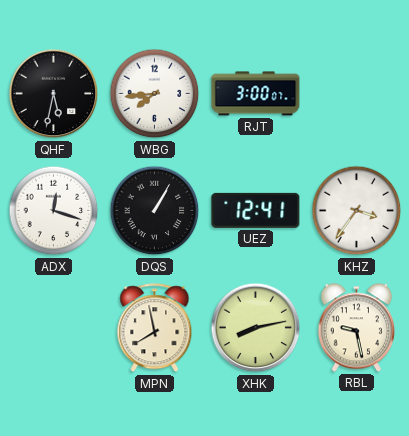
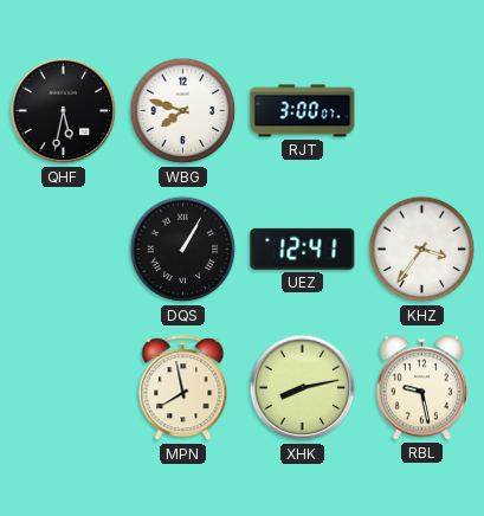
WBG: 7:44 -> 7:48
ADX: 12:18 -> none
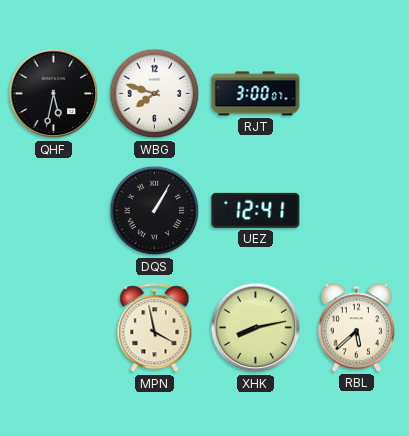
KHZ: 3:36 -> none
MPN: 7:58 -> 3:58
RBL: 9:28 -> 5:38
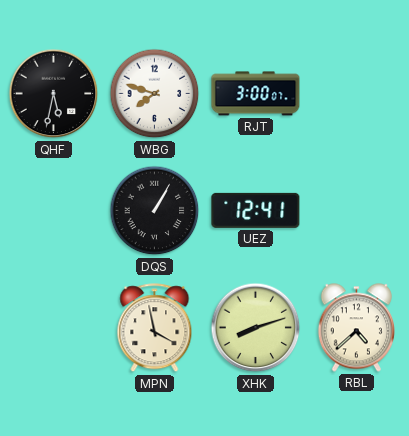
XHK: 8:13 -> 8:12
RBL: 5:38 -> 4:38
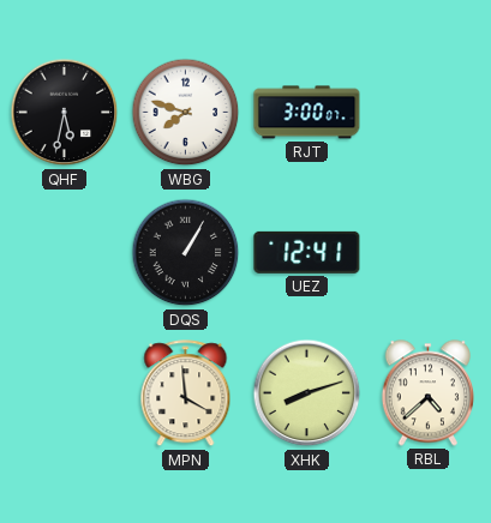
MPN: 3:58 -> 3:59
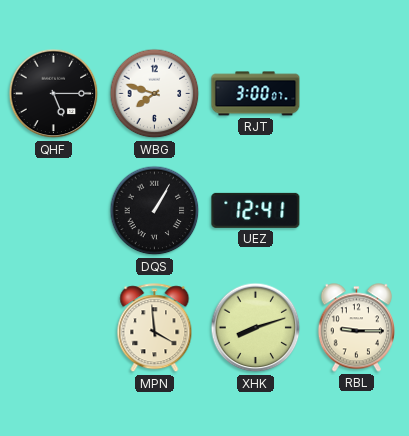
QHF: 5:32 -> 5:15
RBL: 4:38 -> 9:15
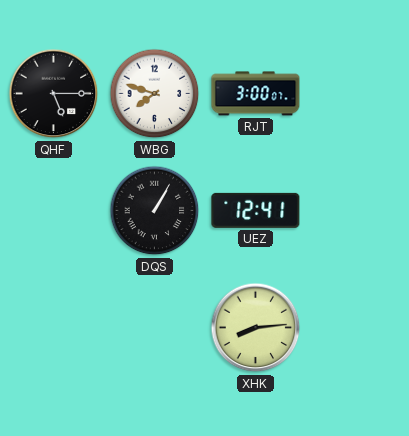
MPN: 3:59 -> none
XHK: 8:12 -> 8:14
RBL: 9:15 -> none
